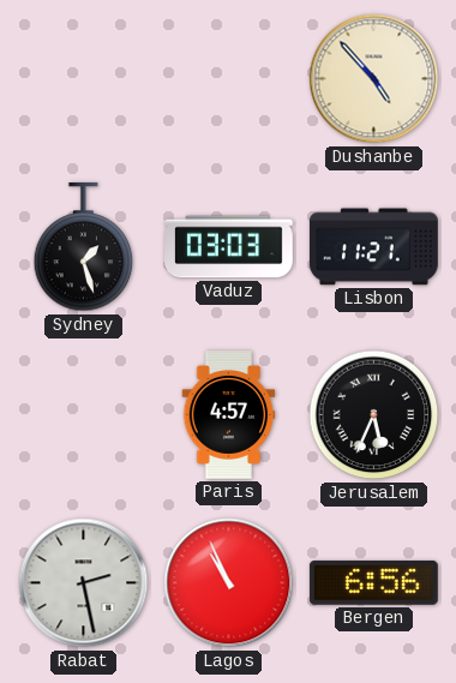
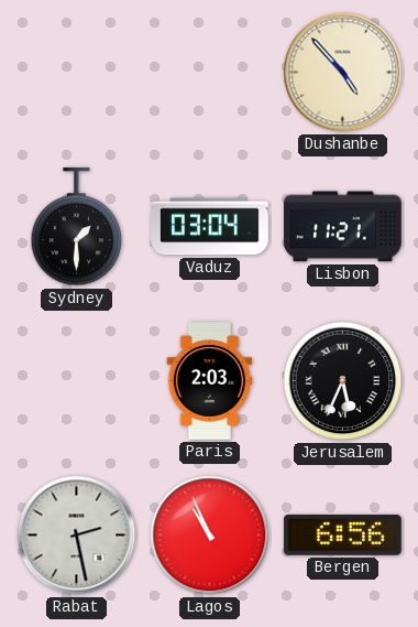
Sydney: 1:27 -> 1:30
Vaduz: 03:03 -> 03:04
Paris: 4:57 -> 2:03
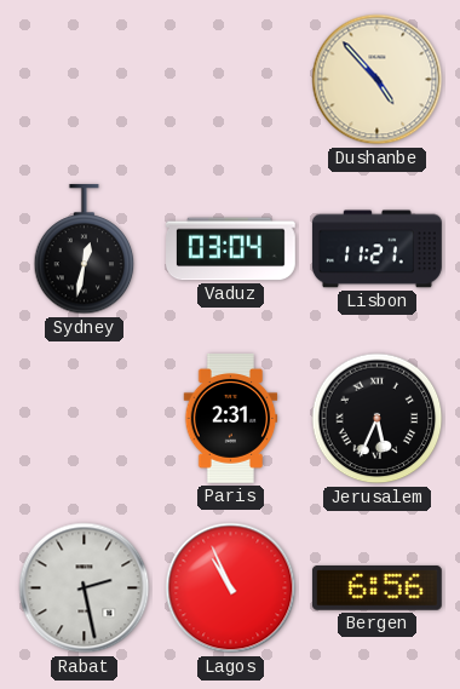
Sydney: 1:30 -> 12:32
Paris: 2:03 -> 2:31
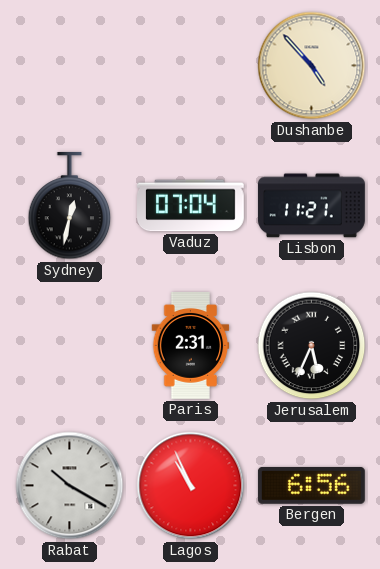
Vaduz: 03:04 -> 07:04
Rabat: 2:28 -> 10:20
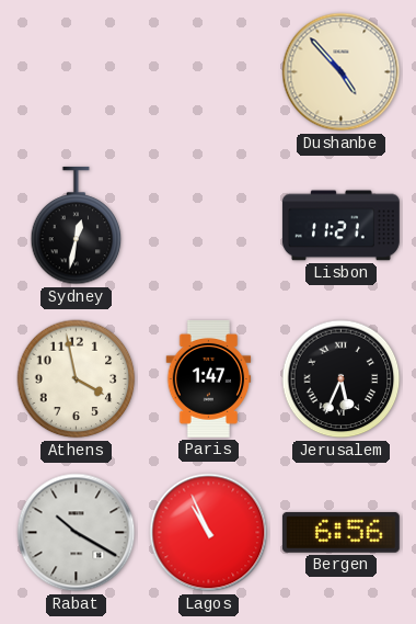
Vaduz: 07:04 -> none
Athens: none -> 3:58
Paris: 2:31 -> 1:47
